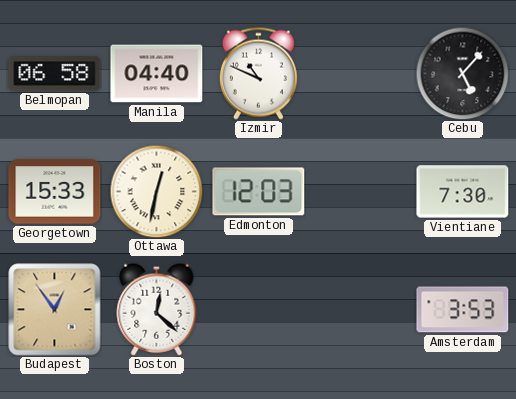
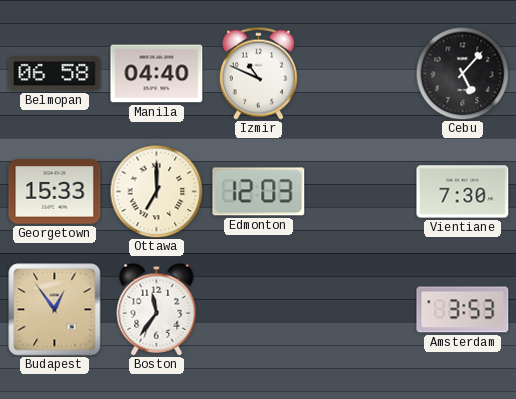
Ottawa: 12:32 -> 7:00
Boston: 12:22 -> 11:36
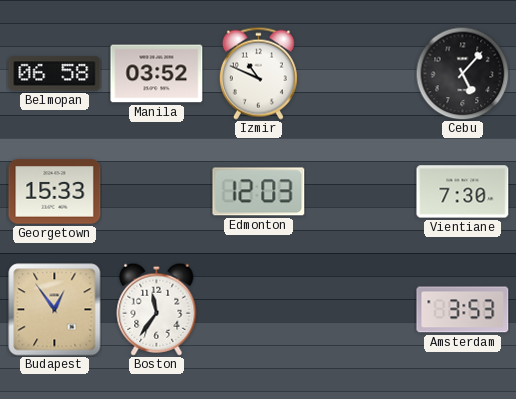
Manila: 04:40 -> 03:52
Ottawa: 7:00 -> none
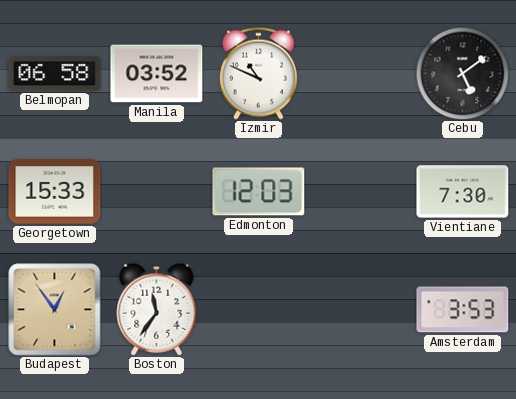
Cebu: 5:07 -> 5:09
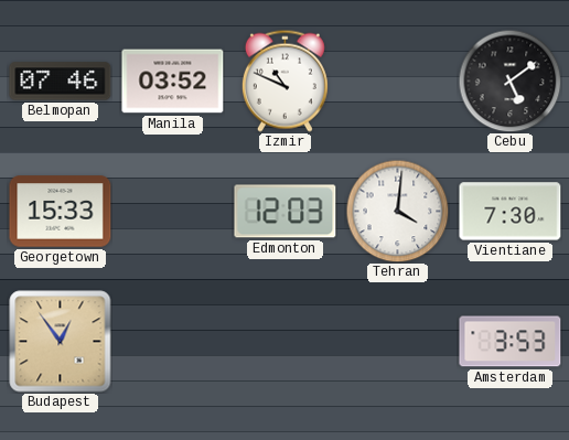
Belmopan: 06:58 -> 07:46
Tehran: none -> 4:01
Boston: 11:36 -> none
